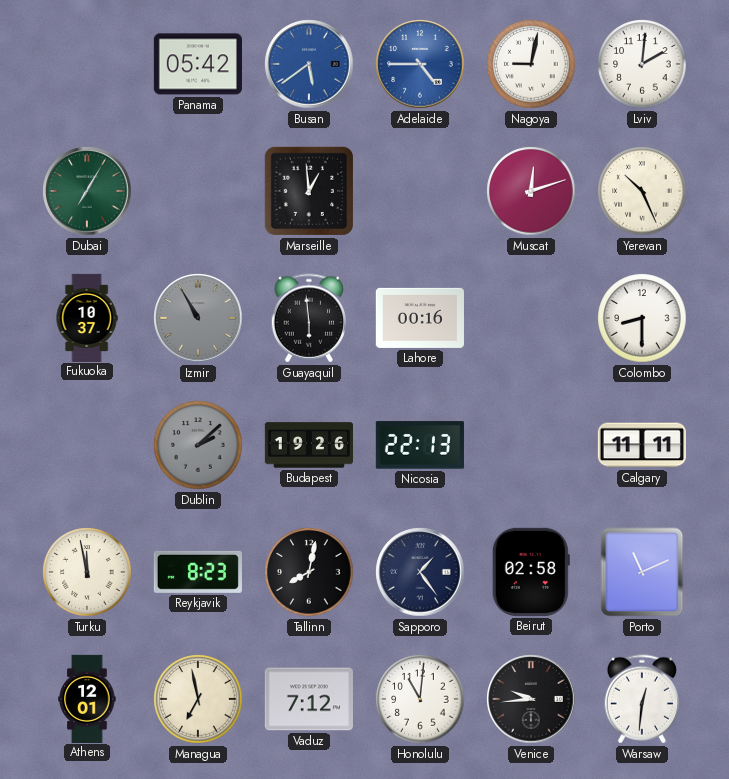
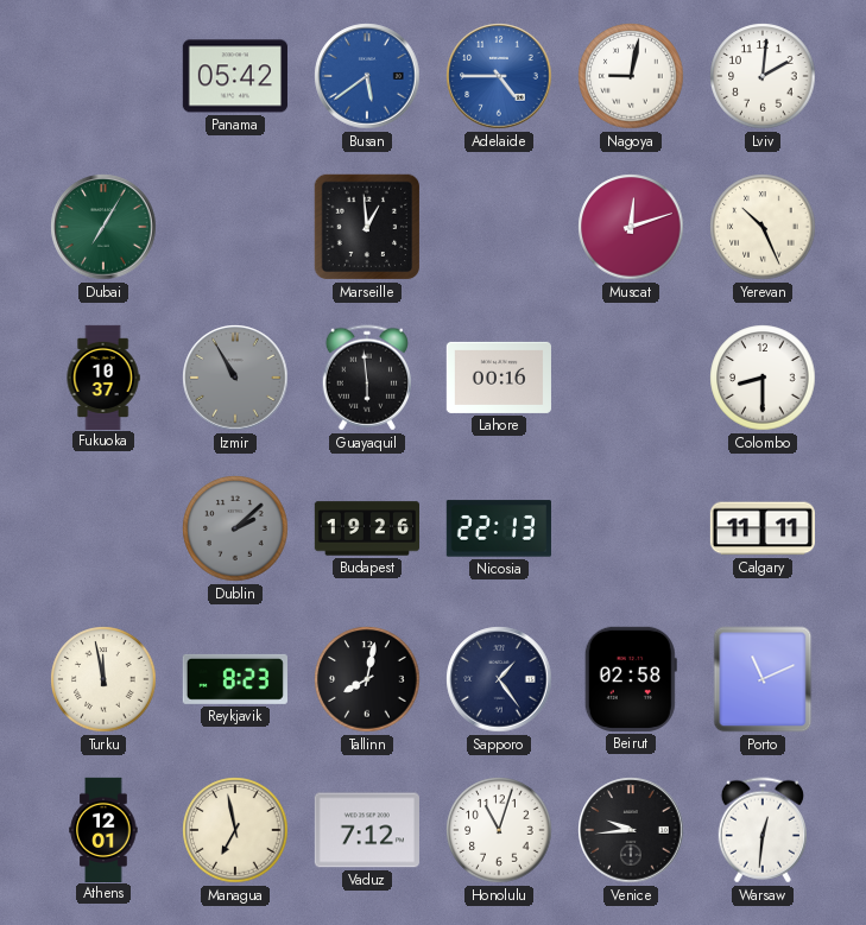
Honolulu: 11:01 -> 11:03
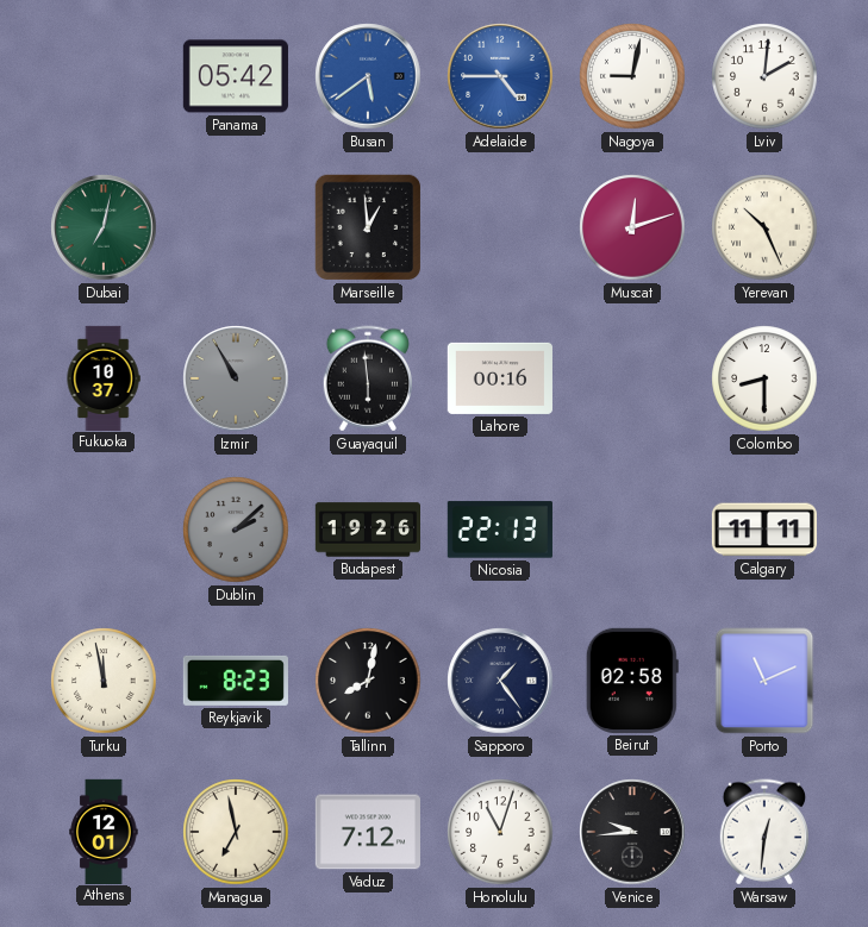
Dubai: 7:05 -> 7:02
